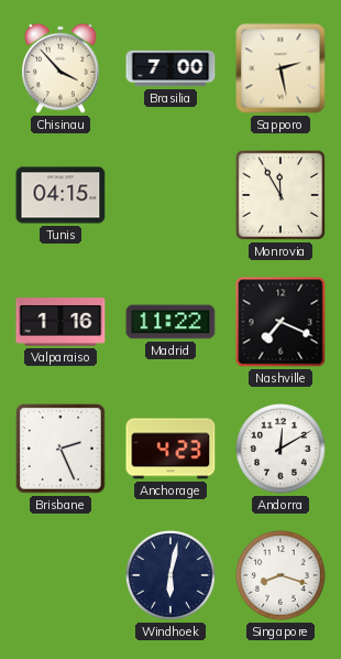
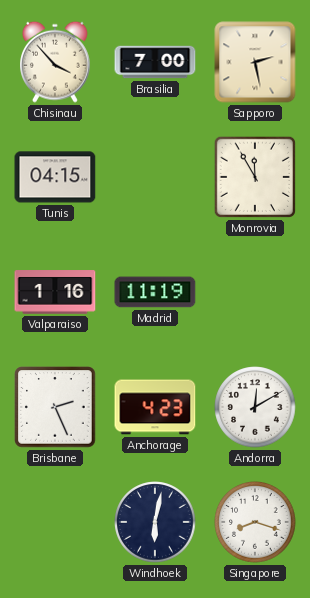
Madrid: 11:22 -> 11:19
Nashville: 7:19 -> none
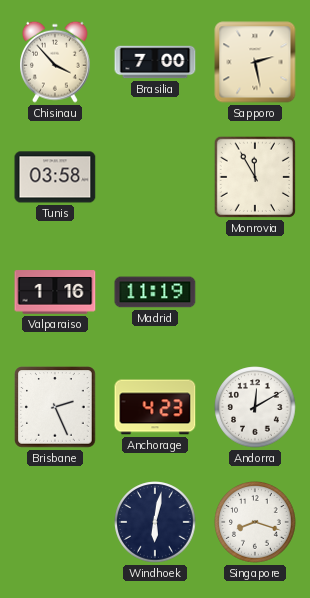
Tunis: 04:15 -> 03:58
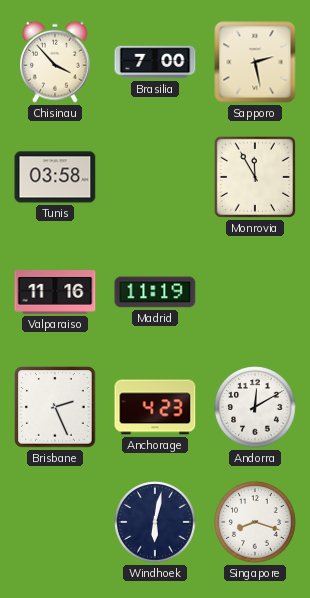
Valparaiso: 1:16 -> 11:16
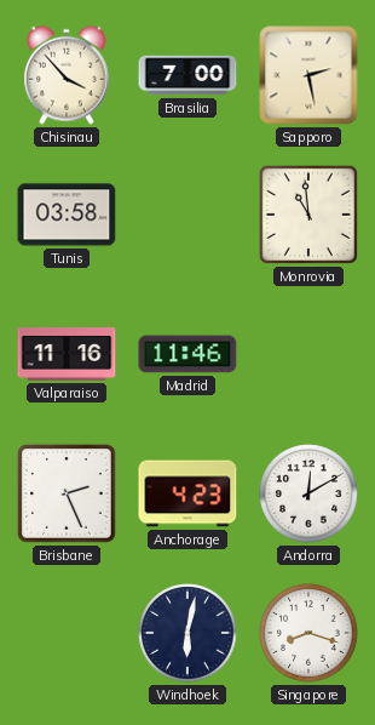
Monrovia: 11:55 -> 10:59
Madrid: 11:19 -> 11:46
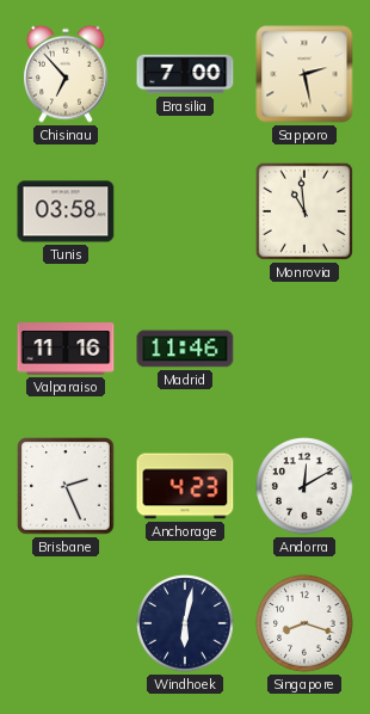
Chisinau: 3:53 -> 6:53
